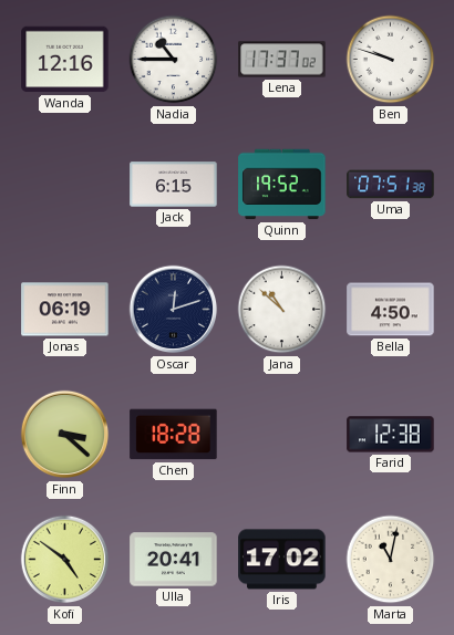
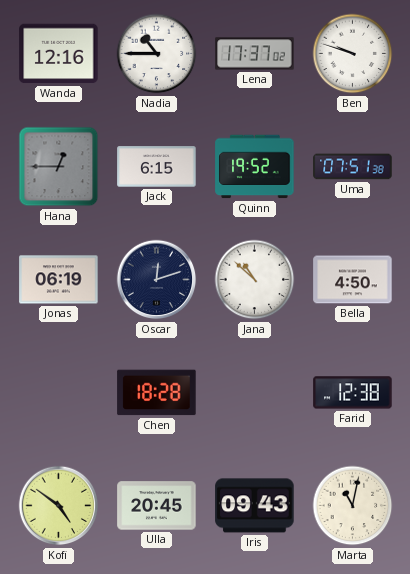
Hana: none -> 12:45
Finn: 3:22 -> none
Ulla: 20:41 -> 20:45
Iris: 17:02 -> 09:43
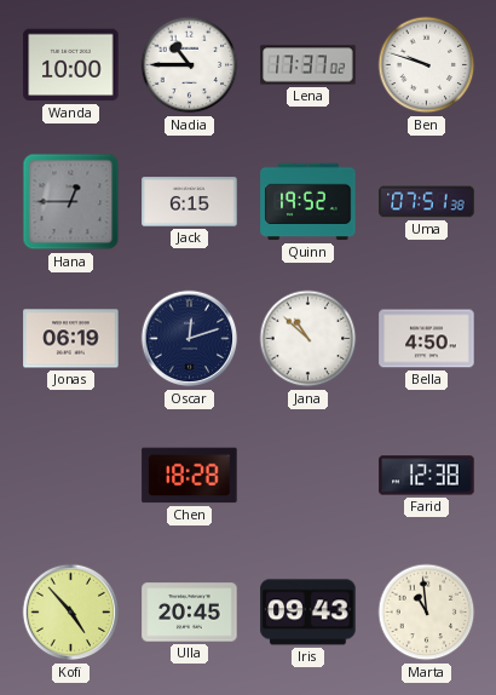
Wanda: 12:16 -> 10:00
Kofi: 4:51 -> 4:53
Marta: 11:02 -> 10:59
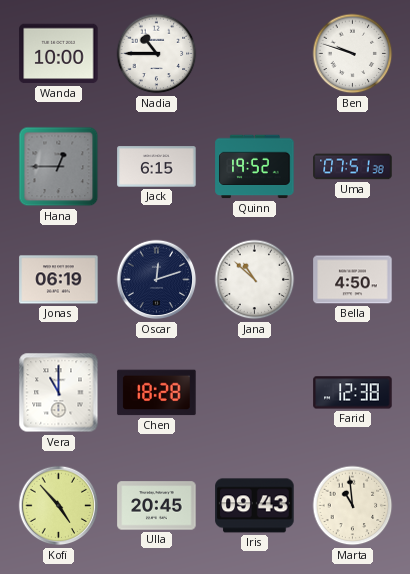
Lena: 17:37 -> none
Vera: none -> 11:00
